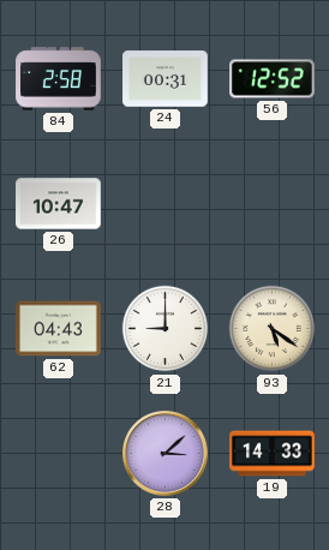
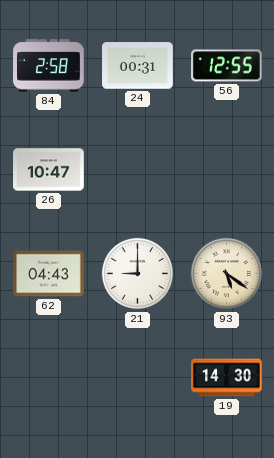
56: 12:52 -> 12:55
28: 3:08 -> none
19: 14:33 -> 14:30
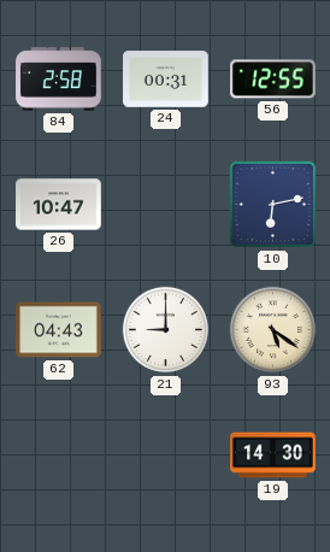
10: none -> 6:13
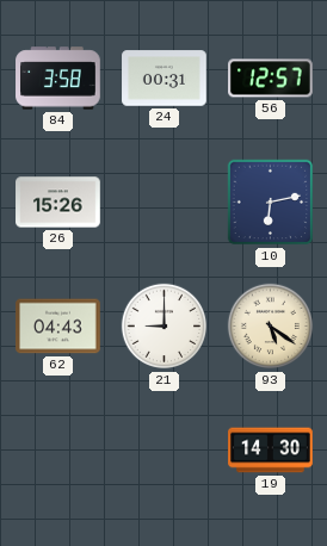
84: 2:58 -> 3:58
56: 12:55 -> 12:57
26: 10:47 -> 15:26
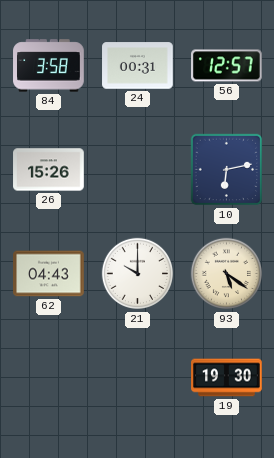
21: 9:00 -> 10:00
19: 14:30 -> 19:30
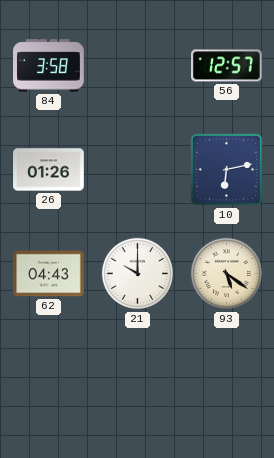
24: 00:31 -> none
26: 15:26 -> 01:26
19: 19:30 -> none
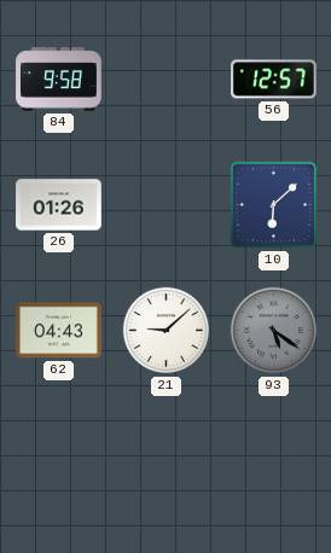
84: 3:58 -> 9:58
10: 6:13 -> 6:08
21: 10:00 -> 9:08
93 dial: cream -> grey
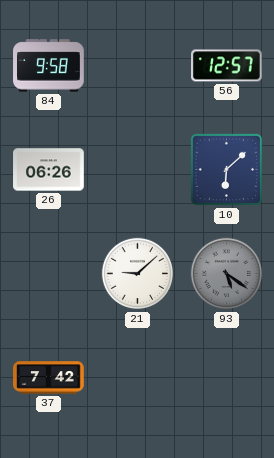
26: 01:26 -> 06:26
62: 04:43 -> none
37: none -> 7:42
